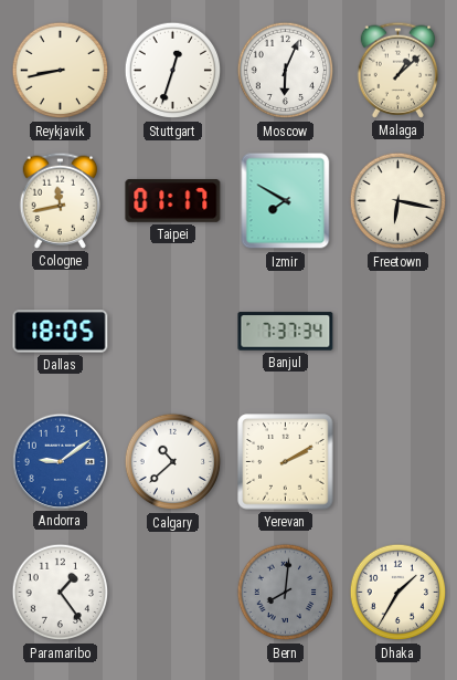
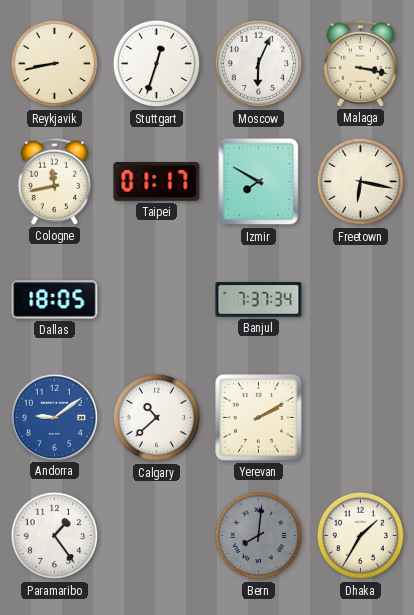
Malaga: 1:08 -> 3:17
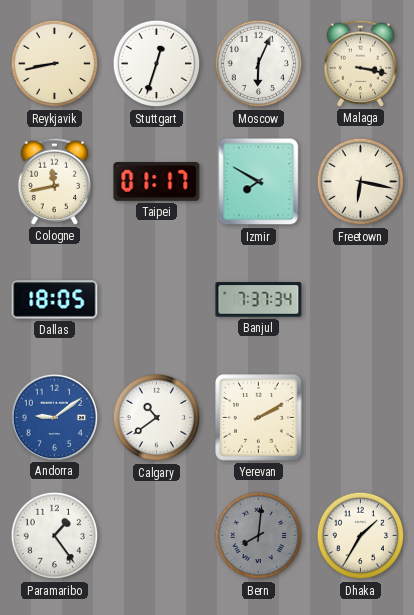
Calgary: 10:38 -> 10:39
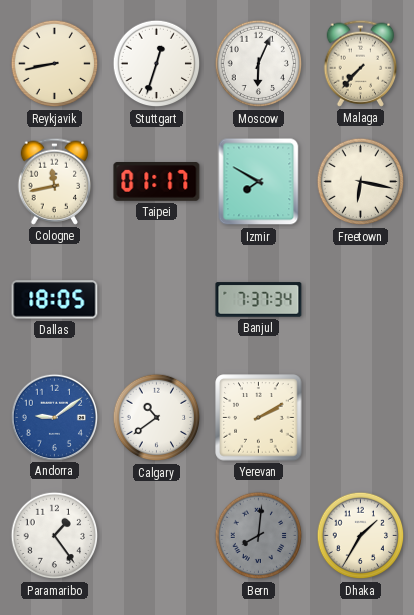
Malaga: 3:17 -> 7:37
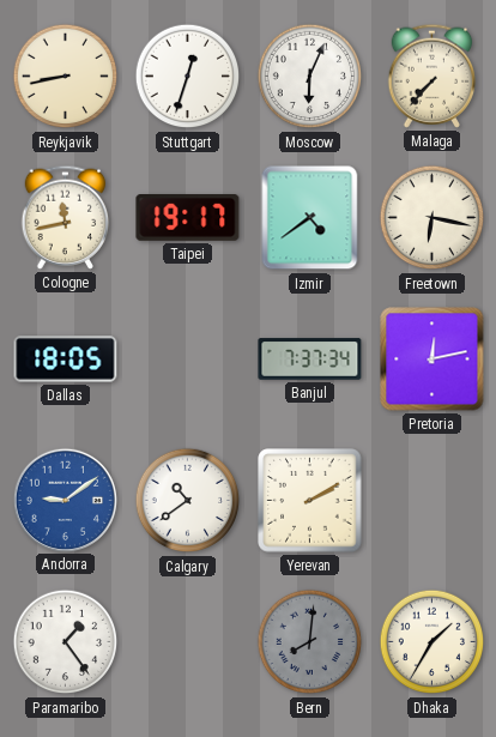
Taipei: 01:17 -> 19:17
Izmir: 7:50 -> 4:39
Pretoria: none -> 12:13
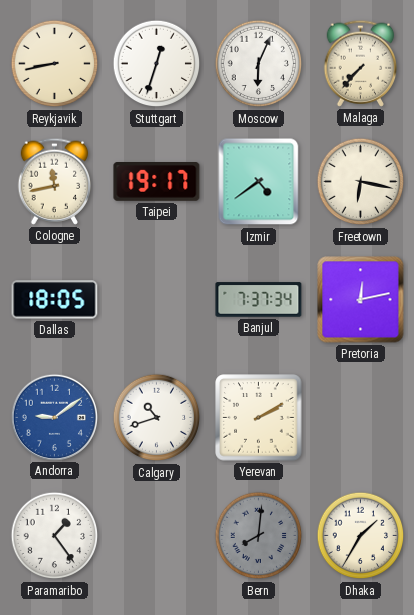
Calgary: 10:39 -> 10:42
